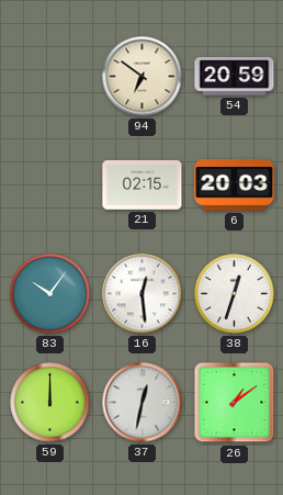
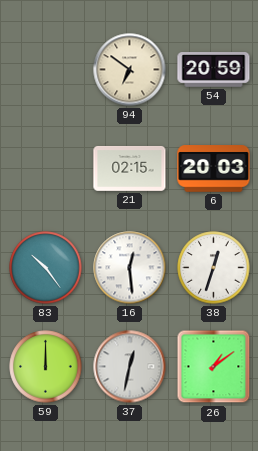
83: 10:06 -> 10:24
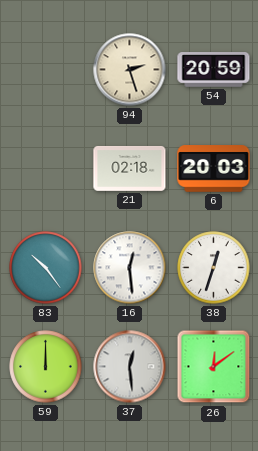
94: 6:51 -> 2:27
21: 02:15 -> 02:18
37: 12:32 -> 12:29
26: 1:09 -> 12:09
